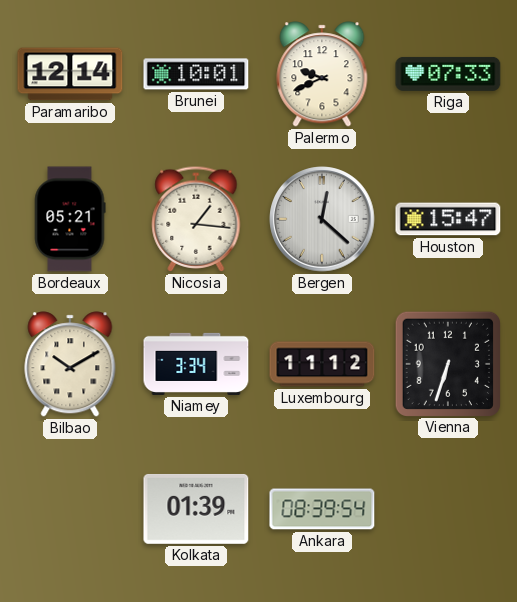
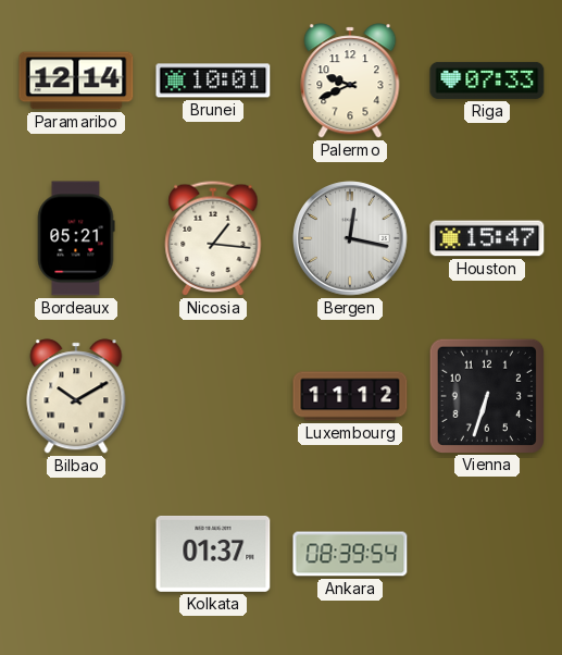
Bergen: 12:22 -> 12:17
Niamey: 3:34 -> none
Kolkata: 01:39 -> 01:37
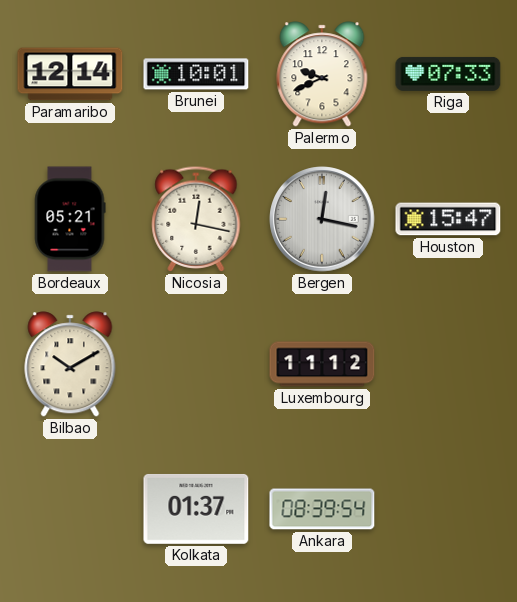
Nicosia: 1:16 -> 12:17
Vienna: 6:33 -> none
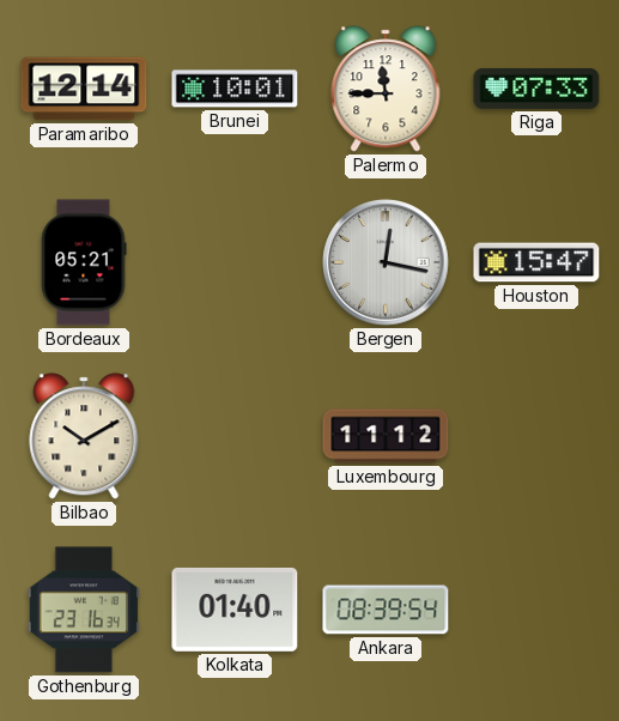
Palermo: 9:41 -> 11:45
Nicosia: 12:17 -> none
Gothenburg: none -> 23:16
Kolkata: 01:37 -> 01:40
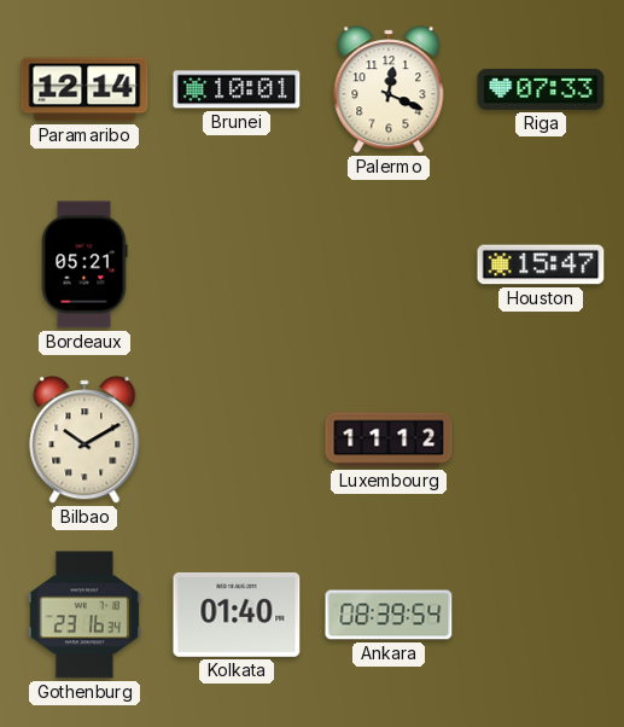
Palermo: 11:45 -> 12:19
Bergen: 12:17 -> none
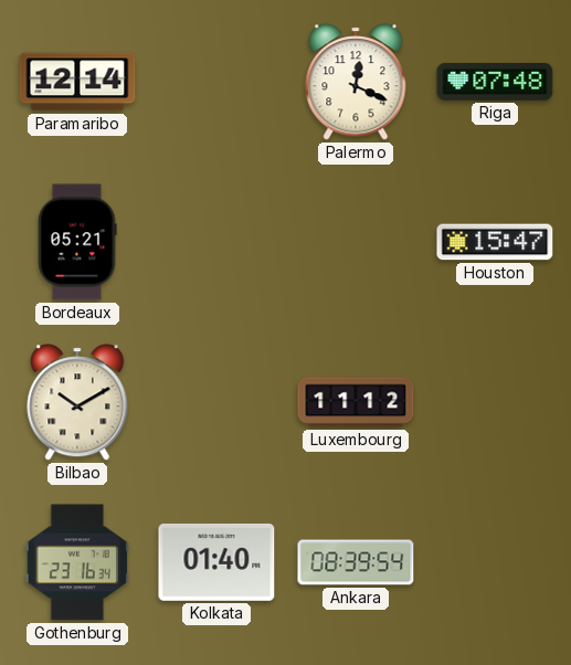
Brunei: 10:01 -> none
Riga: 07:33 -> 07:48
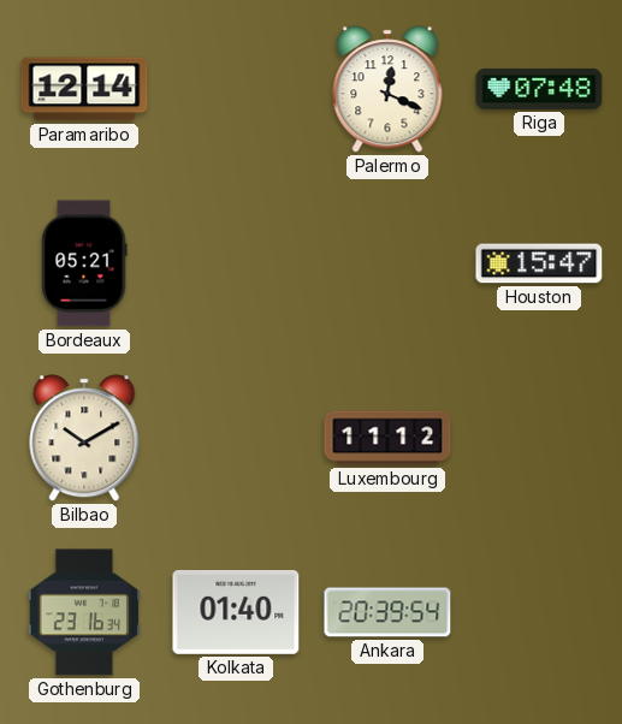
Ankara: 08:39 -> 20:39
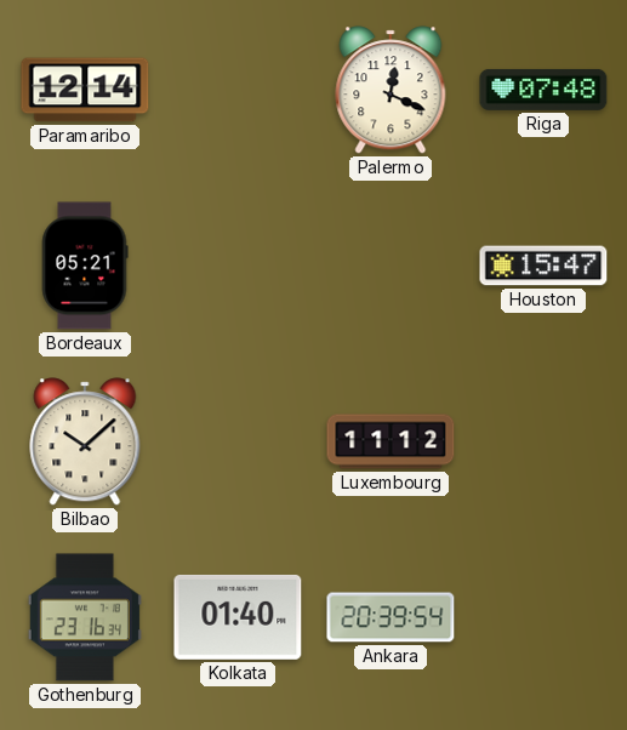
Bilbao: 10:10 -> 10:08
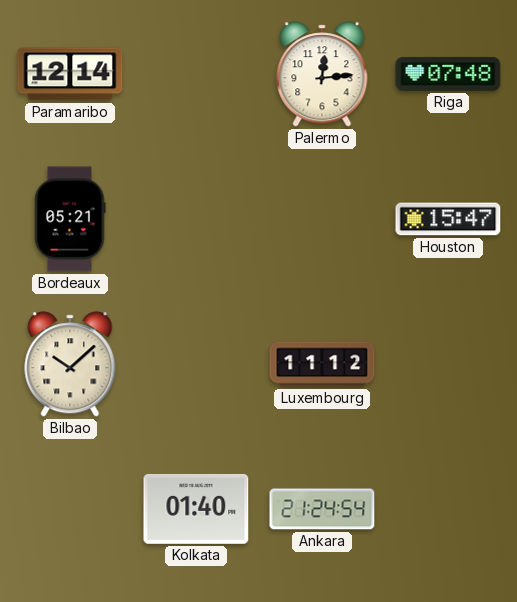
Palermo: 12:19 -> 12:14
Gothenburg: 23:16 -> none
Ankara: 20:39 -> 21:24
